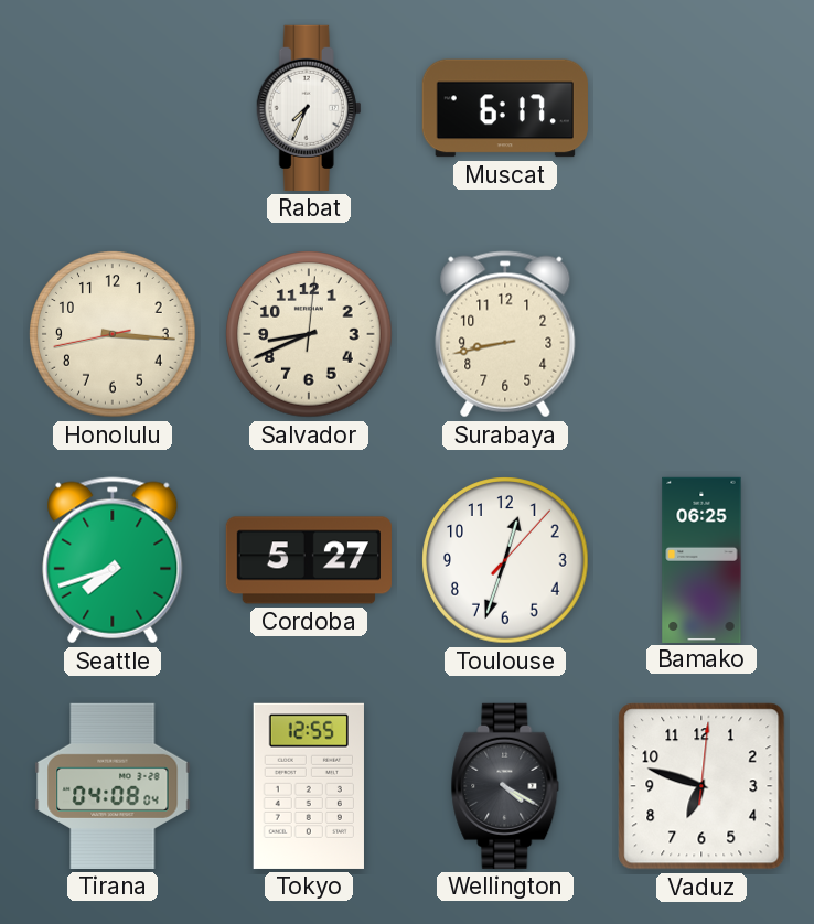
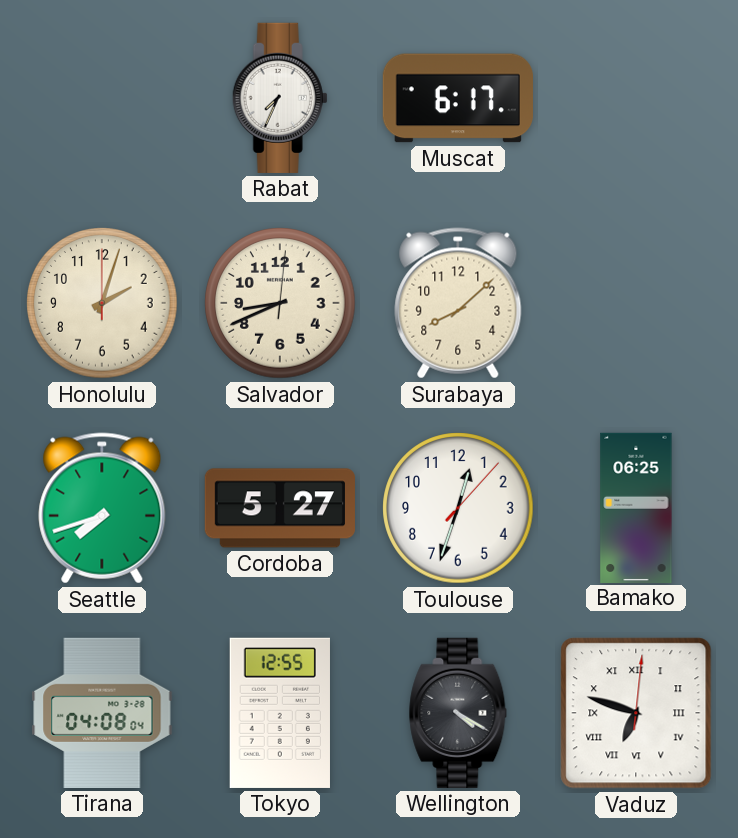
Honolulu: 3:15 -> 2:03
Surabaya: 8:43 -> 8:08
Vaduz numerals: Arabic -> Roman
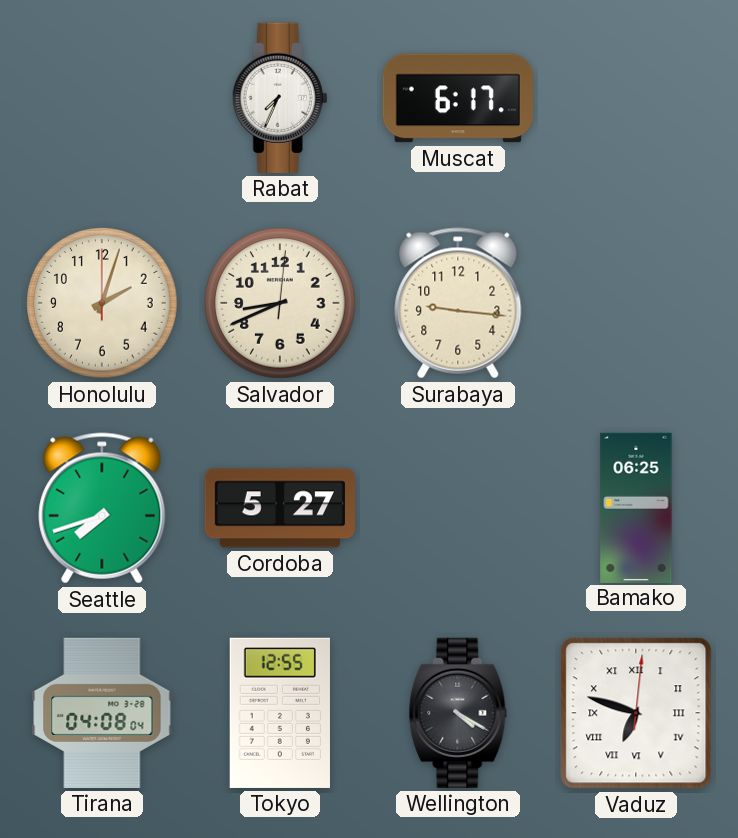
Surabaya: 8:08 -> 9:16
Toulouse: 12:33 -> none
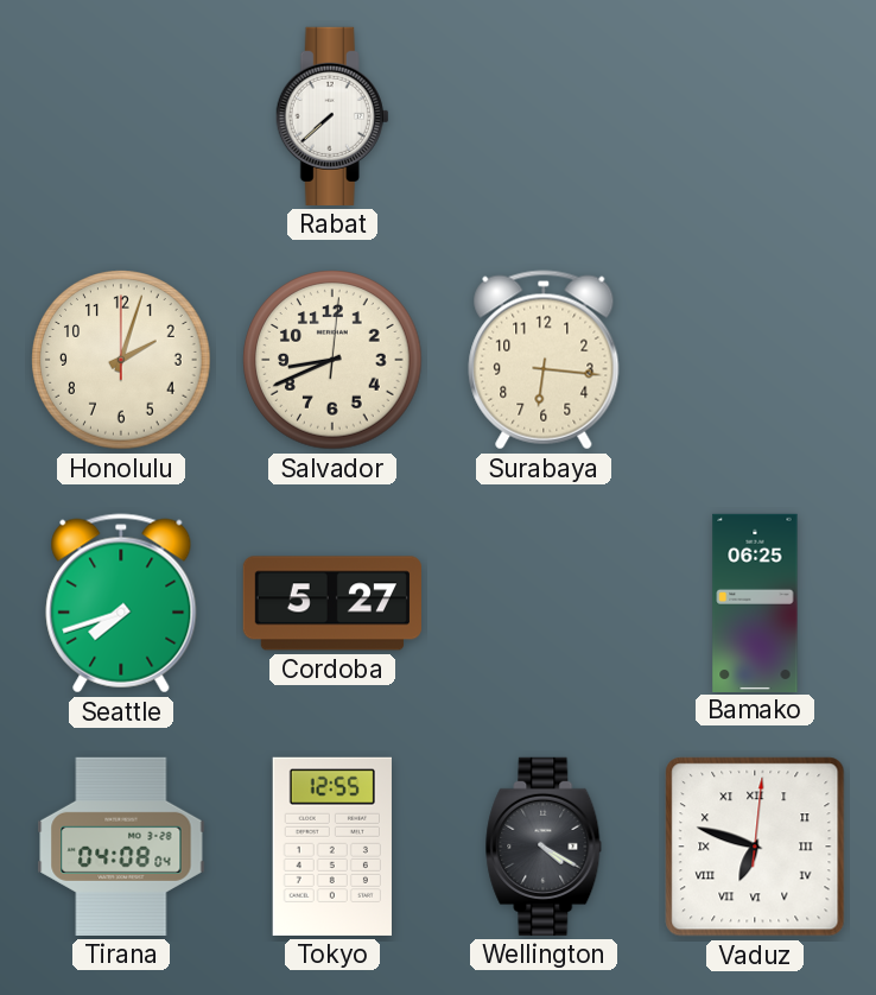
Rabat: 7:34 -> 7:38
Muscat: 6:17 -> none
Surabaya: 9:16 -> 6:16
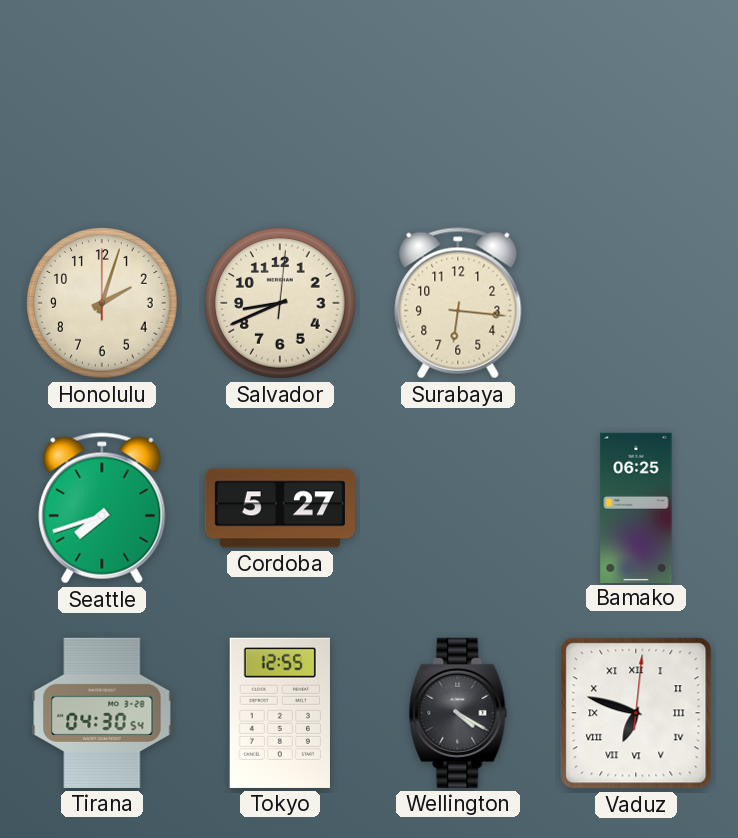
Rabat: 7:38 -> none
Tirana: 04:08 -> 04:30
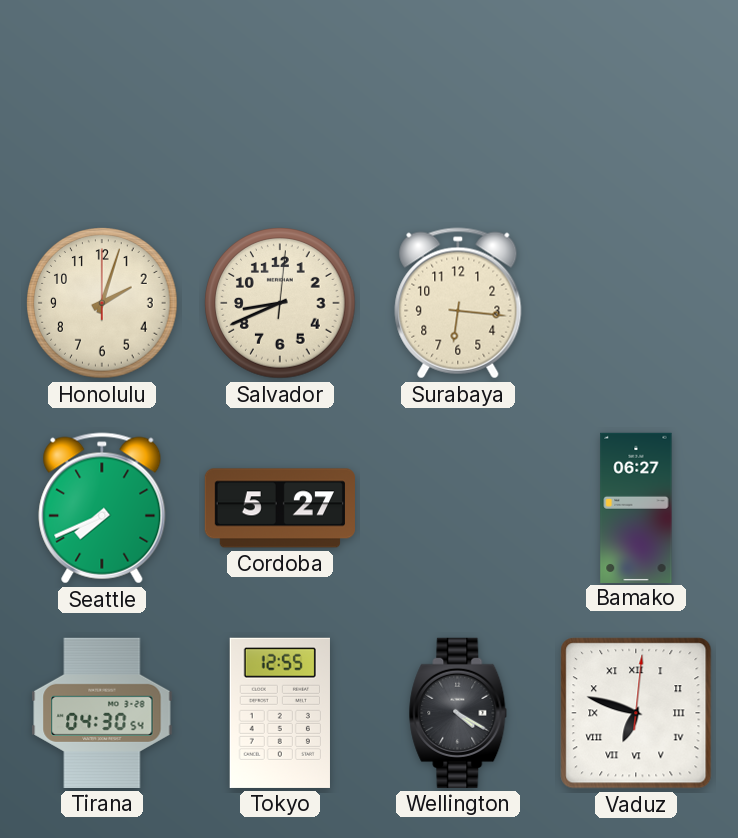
Seattle: 7:42 -> 7:41
Bamako: 06:25 -> 06:27
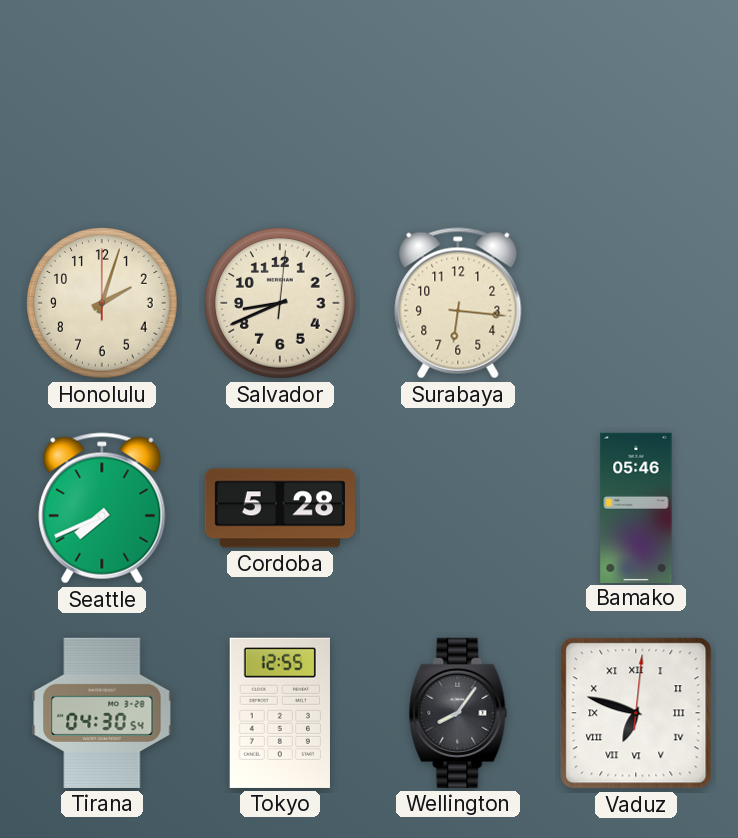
Cordoba: 5:27 -> 5:28
Bamako: 06:27 -> 05:46
Wellington: 4:20 -> 8:06
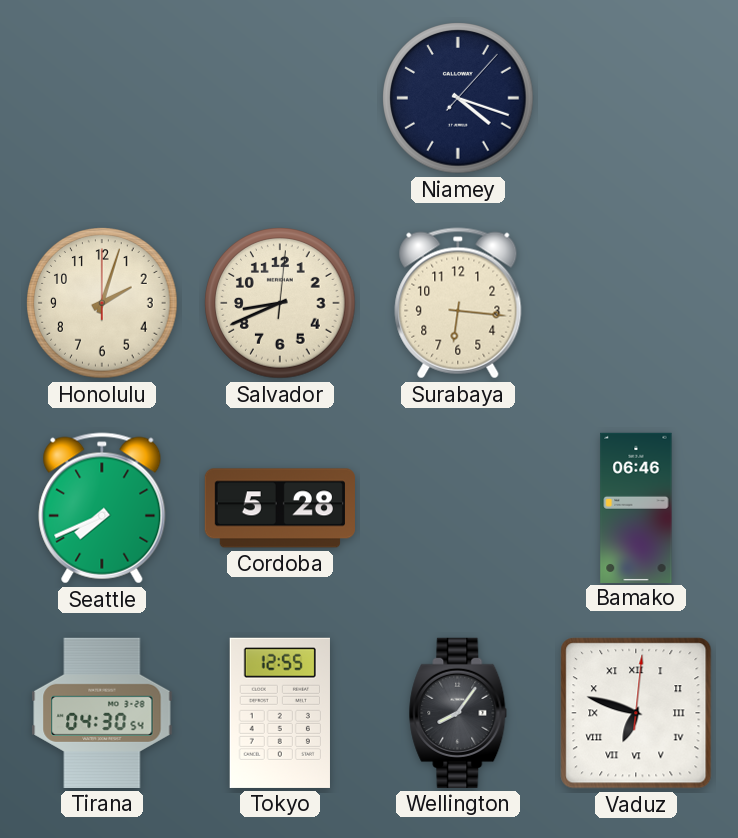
Niamey: none -> 4:18
Bamako: 05:46 -> 06:46
